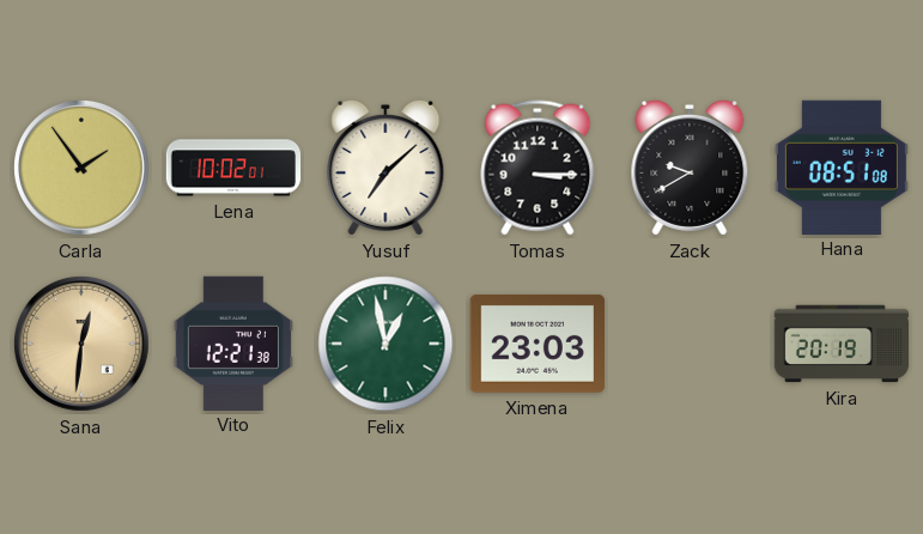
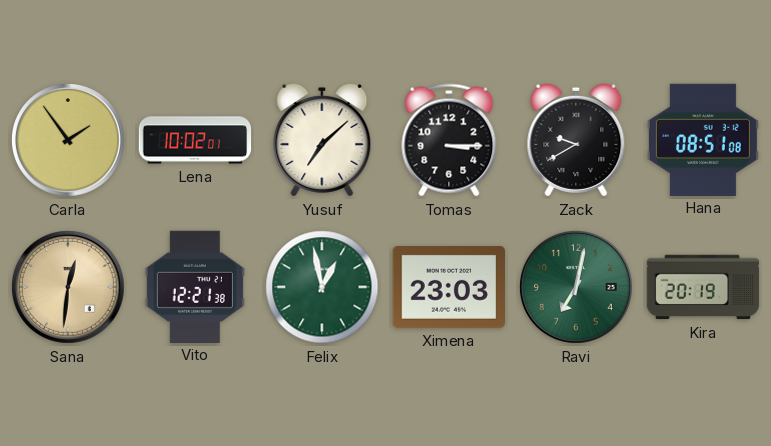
Ravi: none -> 7:02
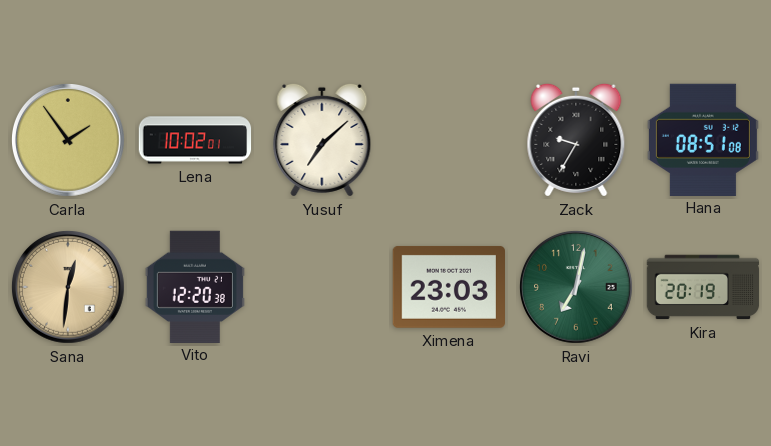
Tomas: 3:15 -> none
Zack: 9:40 -> 9:35
Vito: 12:21 -> 12:20
Felix: 12:58 -> none
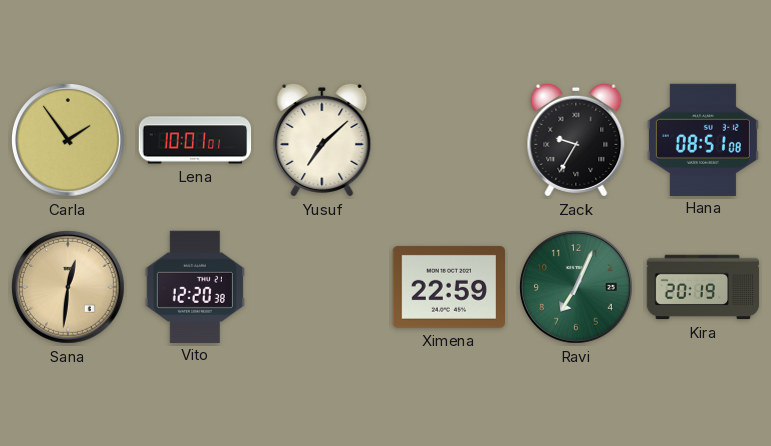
Lena: 10:02 -> 10:01
Ximena: 23:03 -> 22:59
Ravi: 7:02 -> 7:04
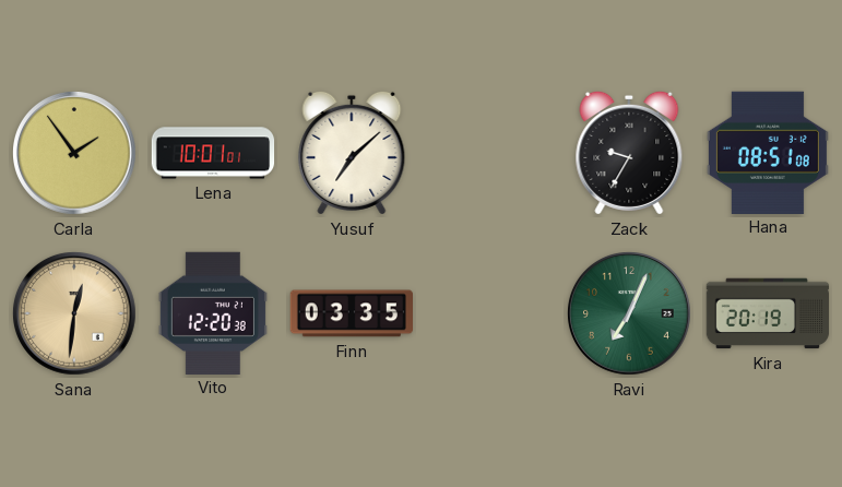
Finn: none -> 03:35
Ximena: 22:59 -> none
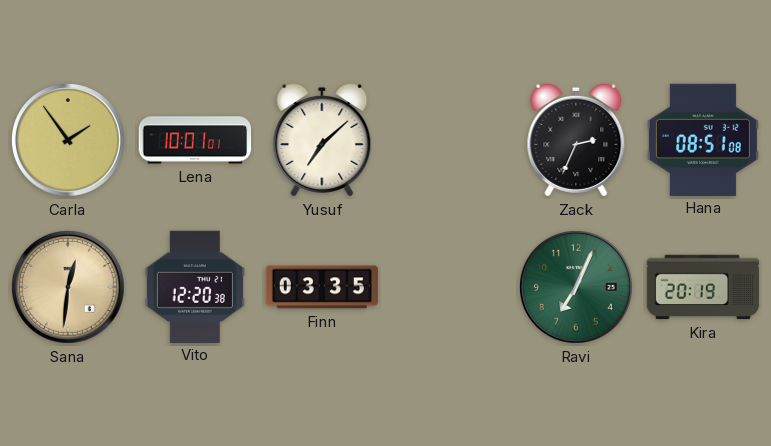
Zack: 9:35 -> 2:34
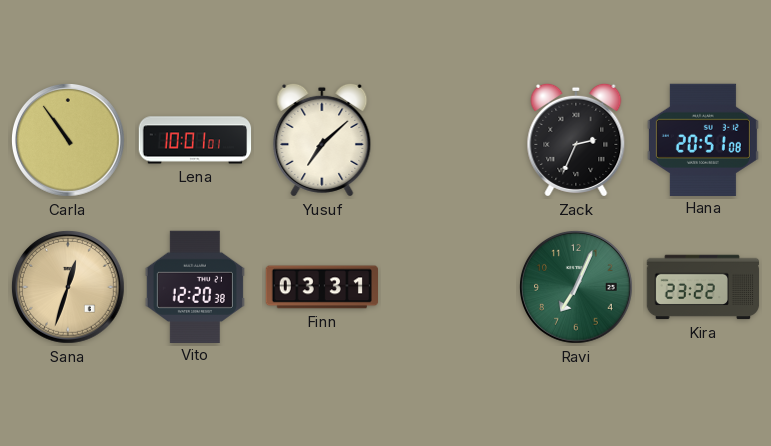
Carla: 1:54 -> 10:54
Hana: 08:51 -> 20:51
Sana: 12:31 -> 12:33
Finn: 03:35 -> 03:31
Kira: 20:19 -> 23:22
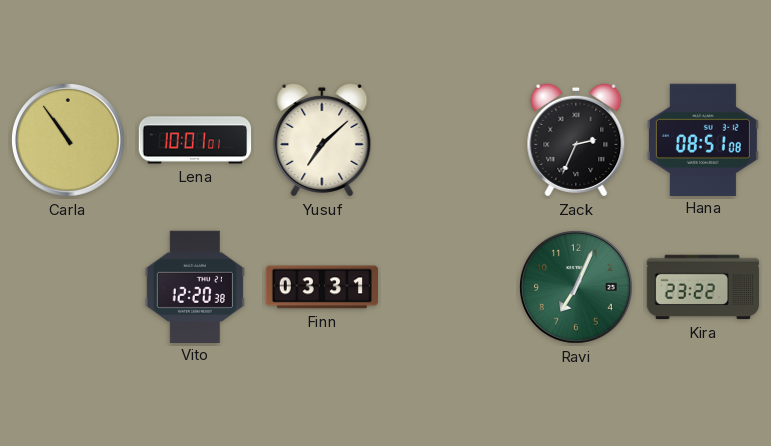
Hana: 20:51 -> 08:51
Sana: 12:33 -> none
